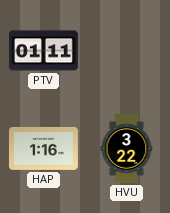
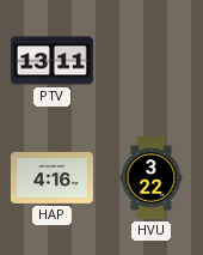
PTV: 01:11 -> 13:11
HAP: 1:16 -> 4:16
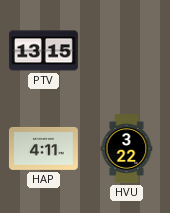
PTV: 13:11 -> 13:15
HAP: 4:16 -> 4:11
